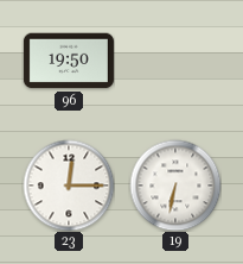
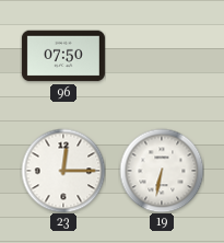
96: 19:50 -> 07:50
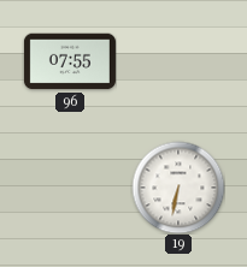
96: 07:50 -> 07:55
23: 12:15 -> none
